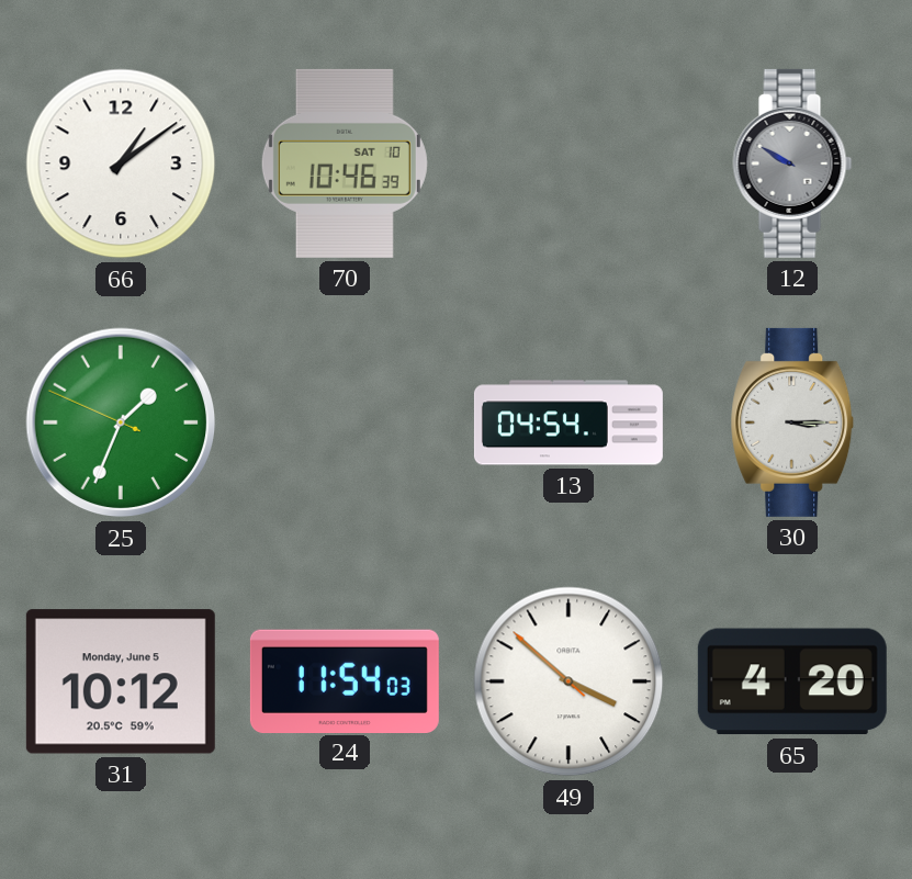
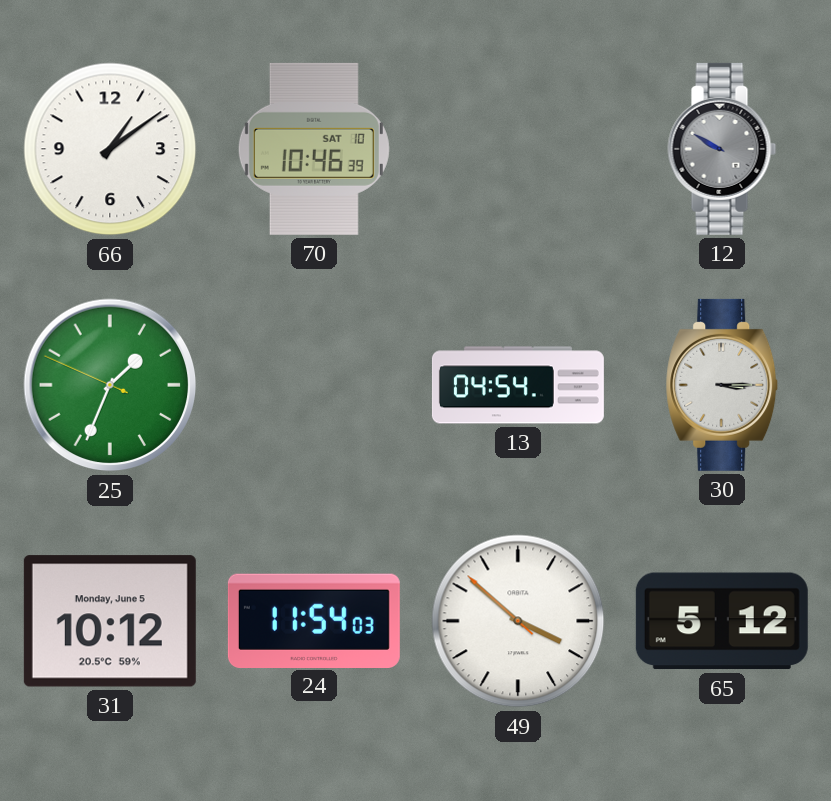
65: 4:20 -> 5:12
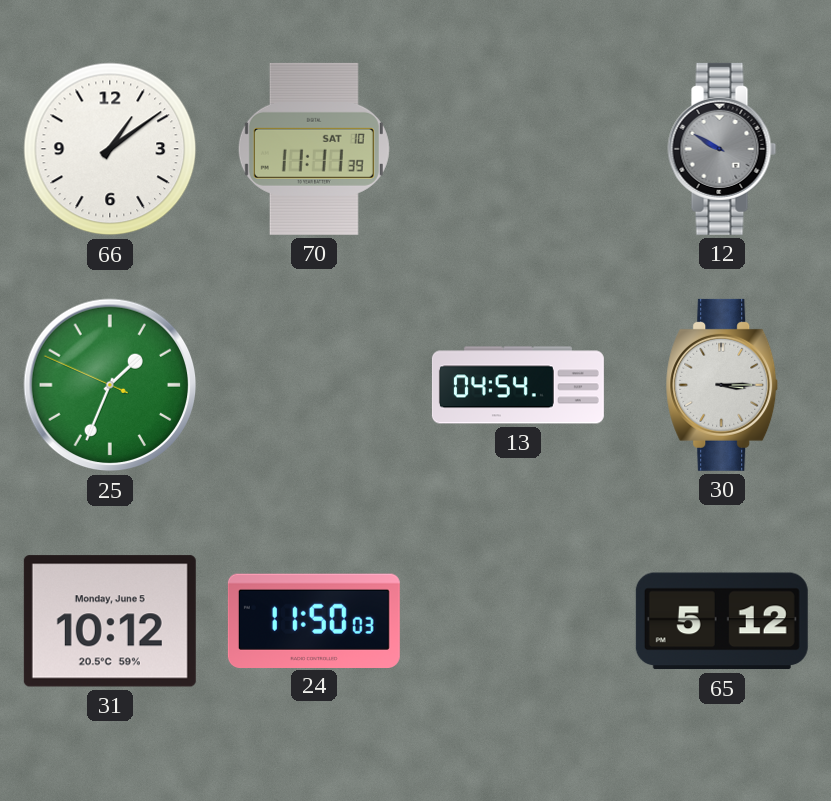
70: 10:46 -> 11:11
24: 11:54 -> 11:50
49: 3:51 -> none
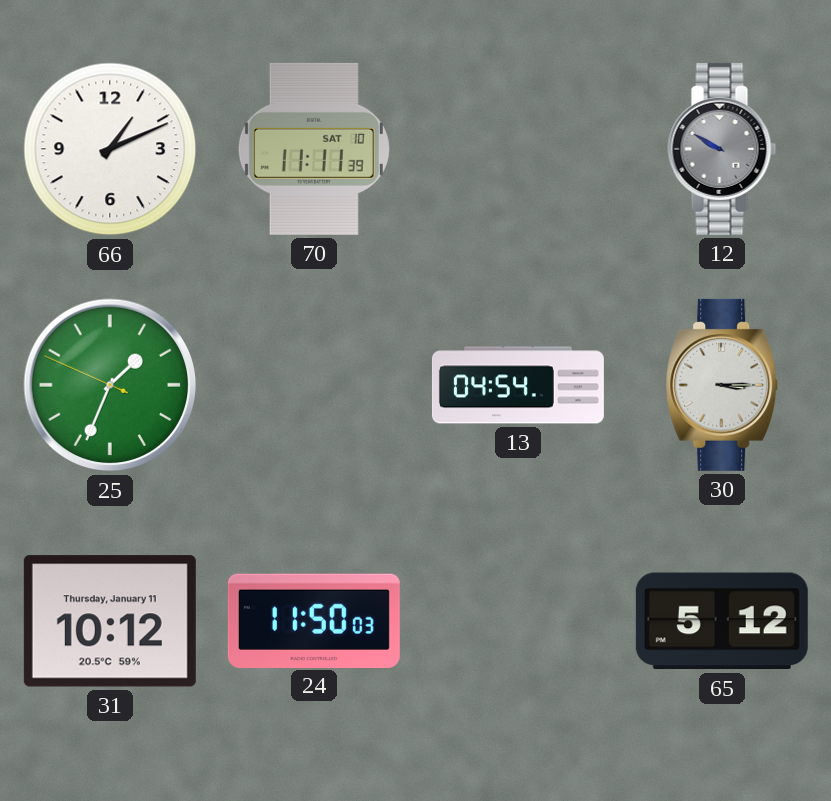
66: 1:09 -> 1:11
31 date: Monday, June 5 -> Thursday, January 11
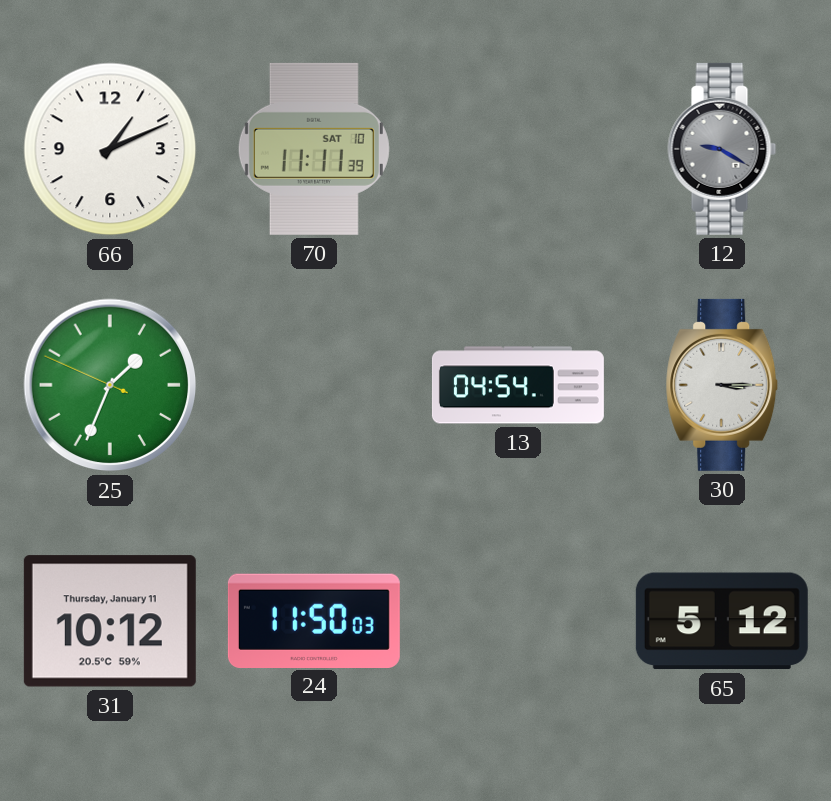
12: 9:50 -> 9:20
